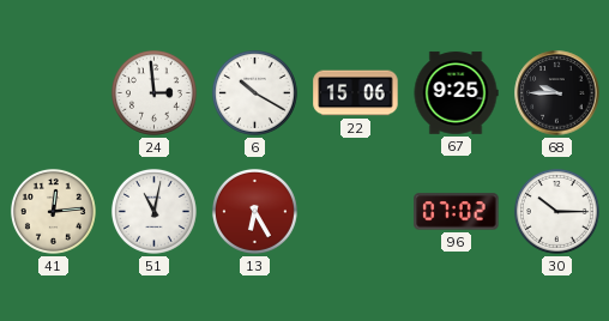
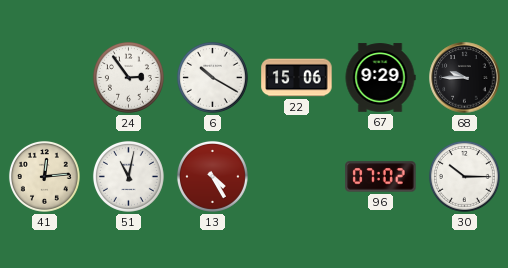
24: 2:59 -> 2:54
67: 9:25 -> 9:29
13: 6:25 -> 4:25
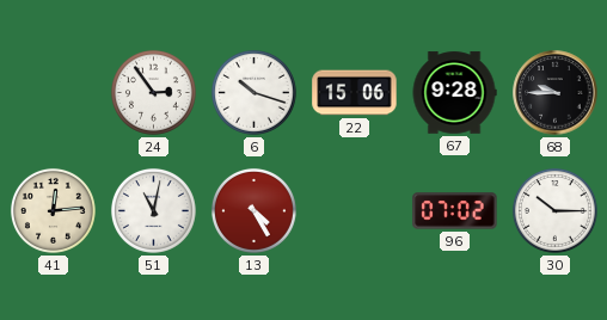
6: 10:20 -> 10:18
67: 9:29 -> 9:28
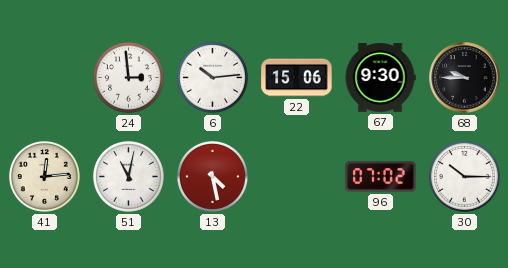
24: 2:54 -> 2:59
6: 10:18 -> 10:14
67: 9:28 -> 9:30
13: 4:25 -> 4:28
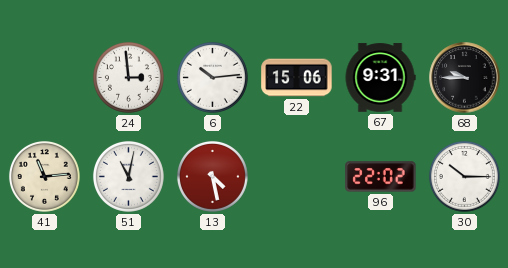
67: 9:30 -> 9:31
41: 12:14 -> 11:14
96: 07:02 -> 22:02
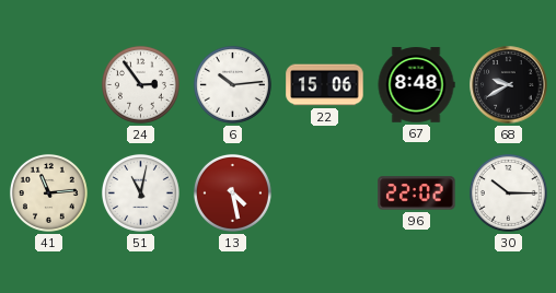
24: 2:59 -> 2:54
67: 9:31 -> 8:48
68: 9:45 -> 9:40
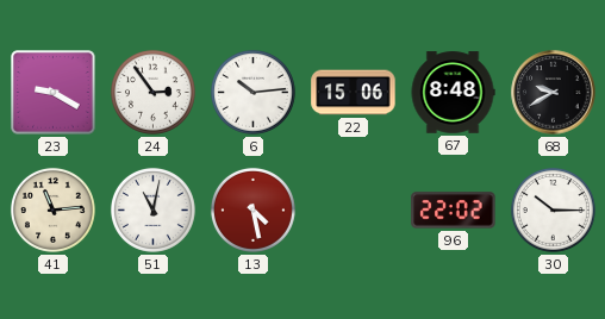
23: none -> 9:20
